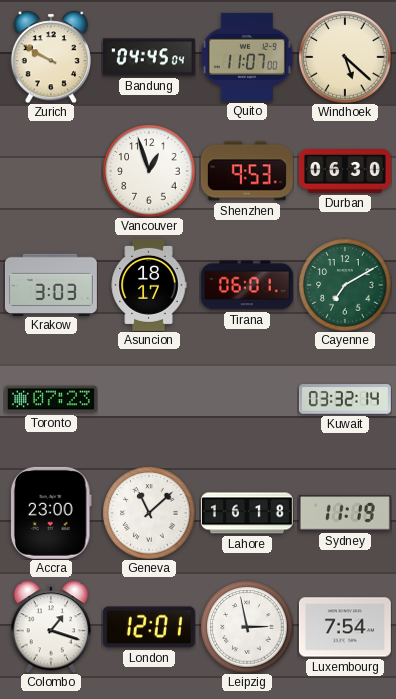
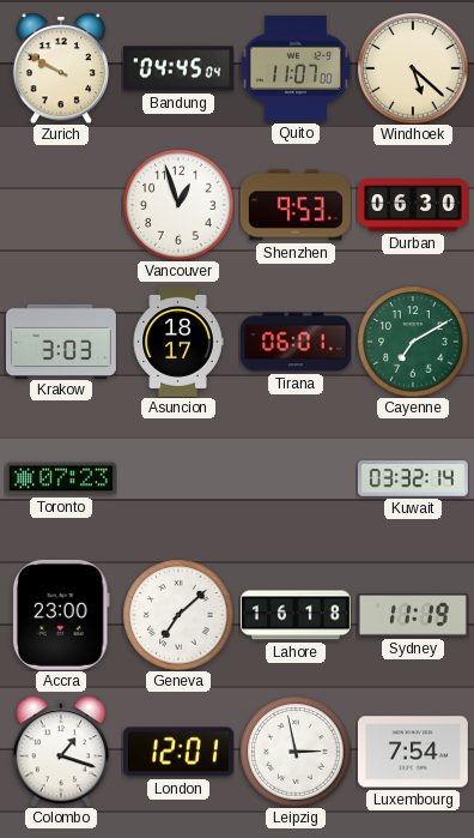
Geneva: 11:08 -> 7:08
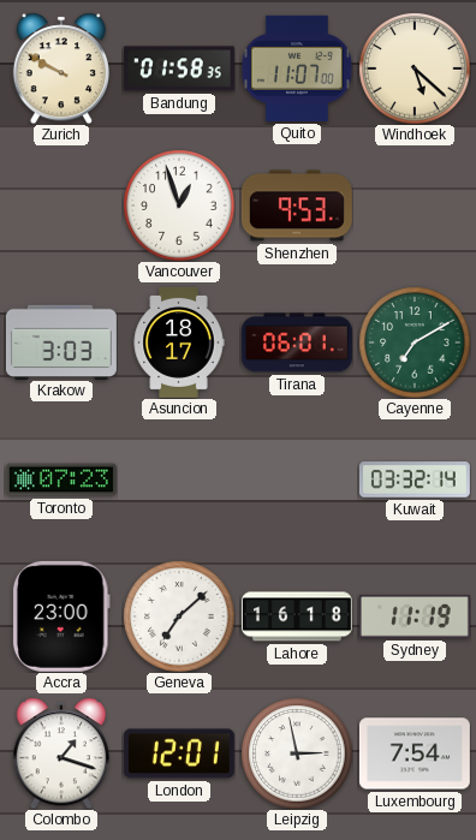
Bandung: 04:45 -> 01:58
Durban: 06:30 -> none
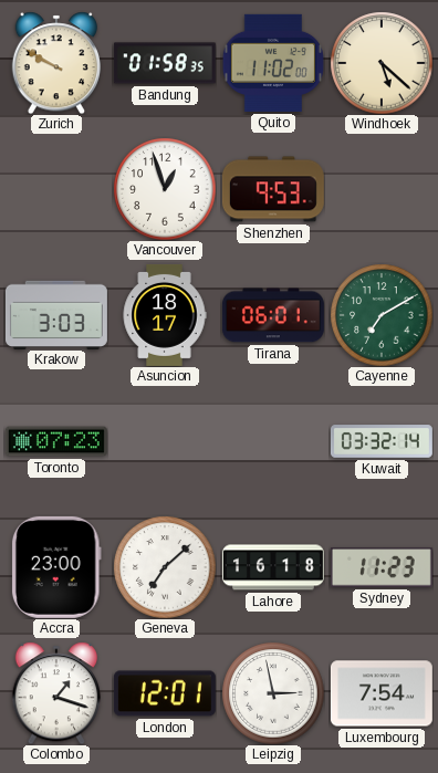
Quito: 11:07 -> 11:02
Sydney: 11:19 -> 11:23
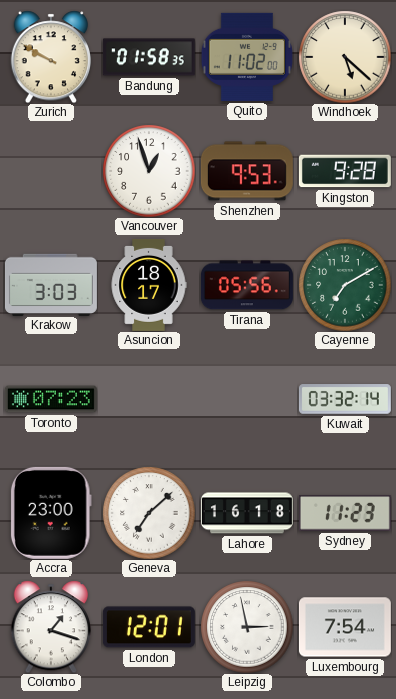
Kingston: none -> 9:28
Tirana: 06:01 -> 05:56
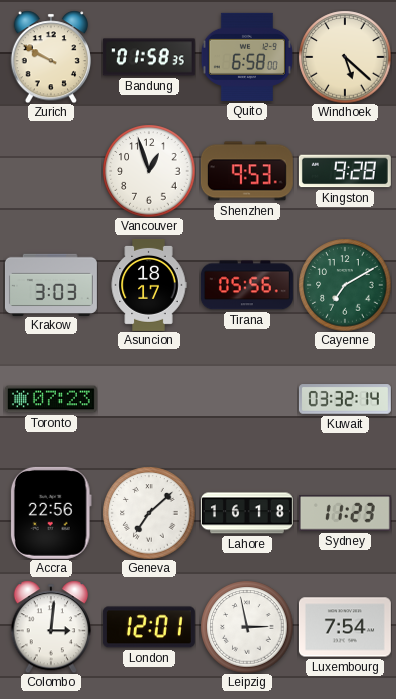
Quito: 11:02 -> 6:58
Accra: 23:00 -> 22:56
Colombo: 1:18 -> 3:01
